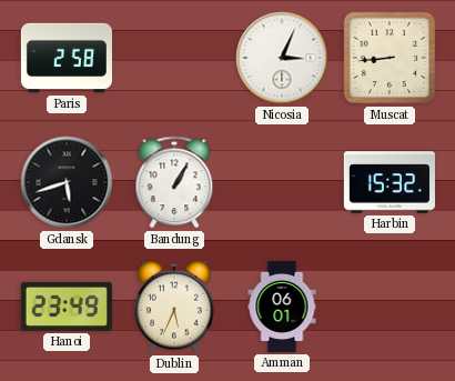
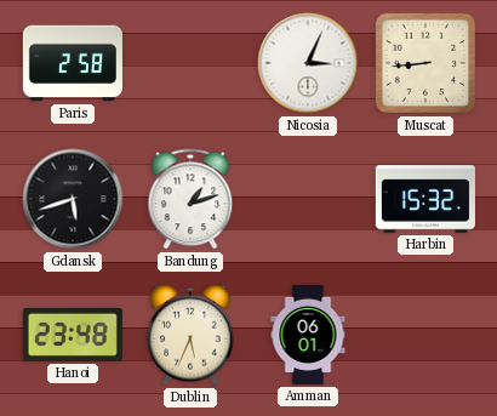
Bandung: 1:05 -> 1:12
Hanoi: 23:49 -> 23:48
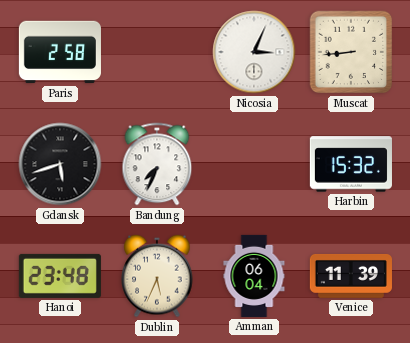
Bandung: 1:12 -> 7:34
Amman: 06:01 -> 06:04
Venice: none -> 11:39
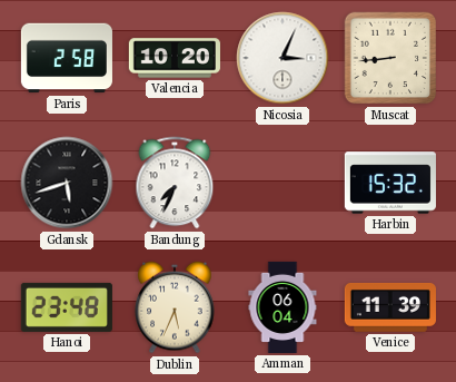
Valencia: none -> 10:20
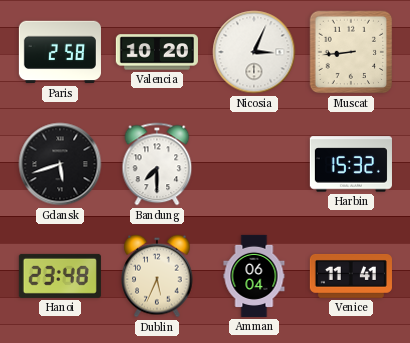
Bandung: 7:34 -> 7:30
Venice: 11:39 -> 11:41
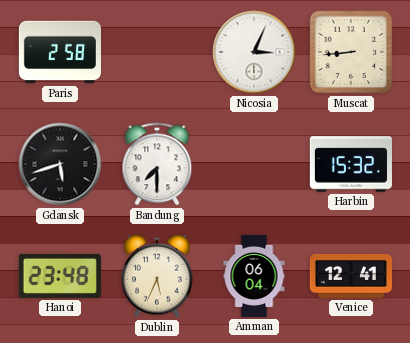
Valencia: 10:20 -> none
Venice: 11:41 -> 12:41
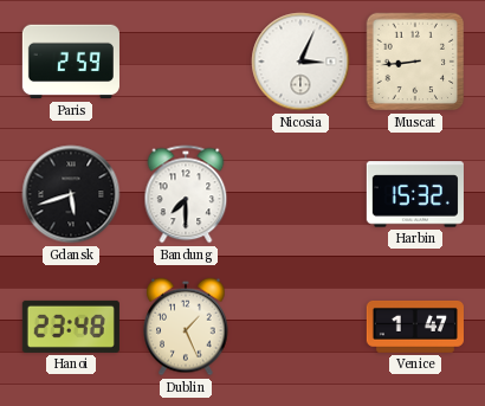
Paris: 2:58 -> 2:59
Dublin: 5:34 -> 1:26
Amman: 06:04 -> none
Venice: 12:41 -> 1:47
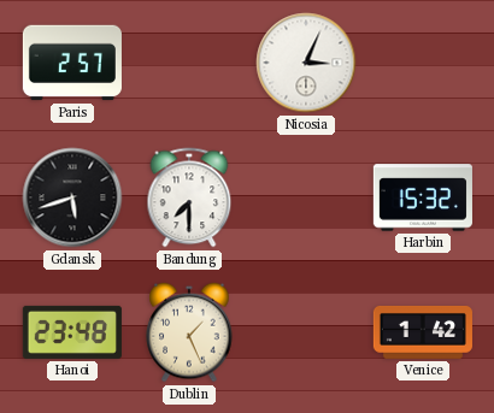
Paris: 2:59 -> 2:57
Muscat: 8:44 -> none
Venice: 1:47 -> 1:42
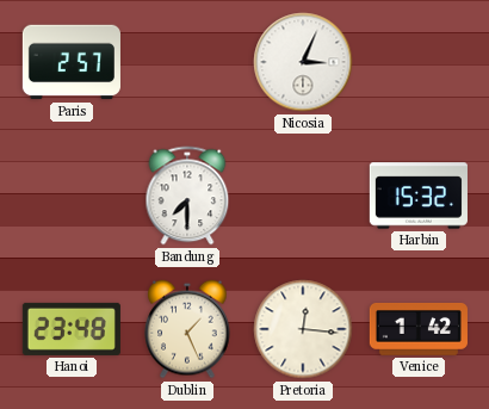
Gdansk: 5:42 -> none
Pretoria: none -> 12:16
